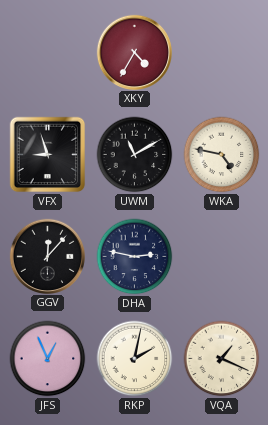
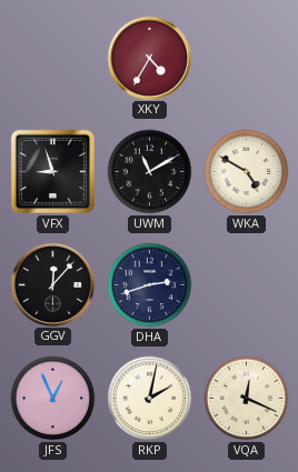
WKA: 4:47 -> 4:50
DHA: 2:47 -> 2:42
VQA: 1:19 -> 12:19
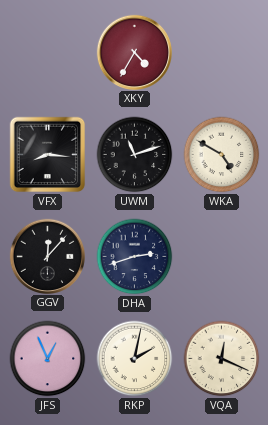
VFX: 8:57 -> 8:16
UWM: 11:10 -> 11:12
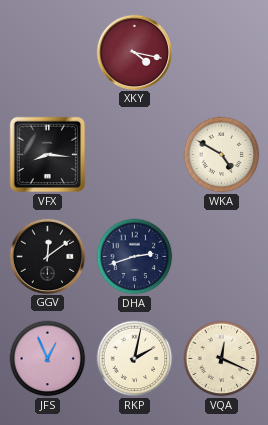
XKY: 4:35 -> 4:17
UWM: 11:12 -> none
GGV: 12:07 -> 12:09
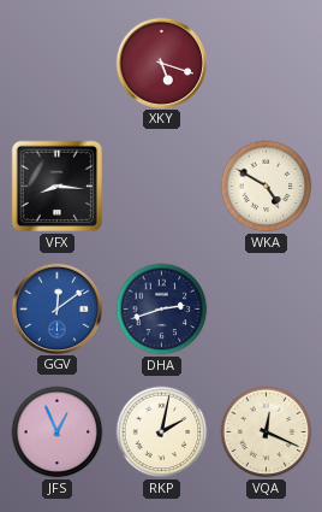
XKY: 4:17 -> 5:18
GGV dial: black -> blue
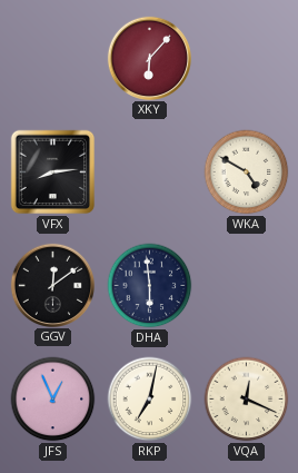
XKY: 5:18 -> 6:07
VFX: 8:16 -> 8:14
GGV dial: blue -> black
DHA: 2:42 -> 5:59
RKP: 2:02 -> 7:02
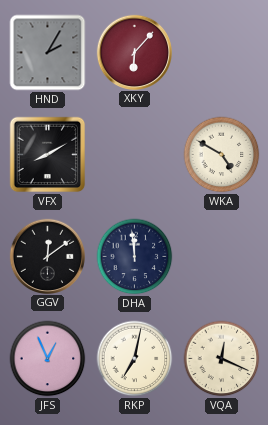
HND: none -> 2:05
VFX: 8:14 -> 8:10
DHA: 5:59 -> 11:59
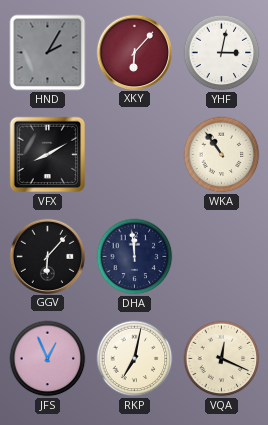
YHF: none -> 3:02
WKA: 4:50 -> 10:54
GGV: 12:09 -> 6:07
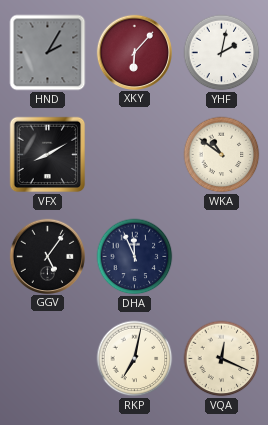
YHF: 3:02 -> 2:02
WKA: 10:54 -> 10:51
GGV: 6:07 -> 5:06
DHA: 11:59 -> 11:56
JFS: 12:56 -> none
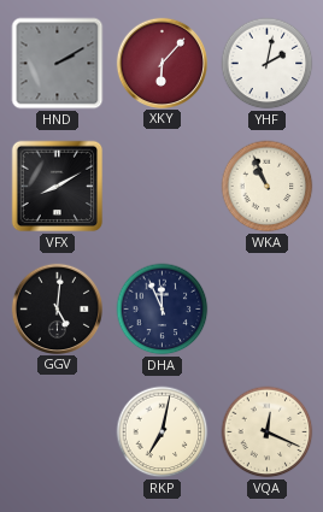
HND: 2:05 -> 2:10
WKA: 10:51 -> 10:56
GGV: 5:06 -> 5:01
